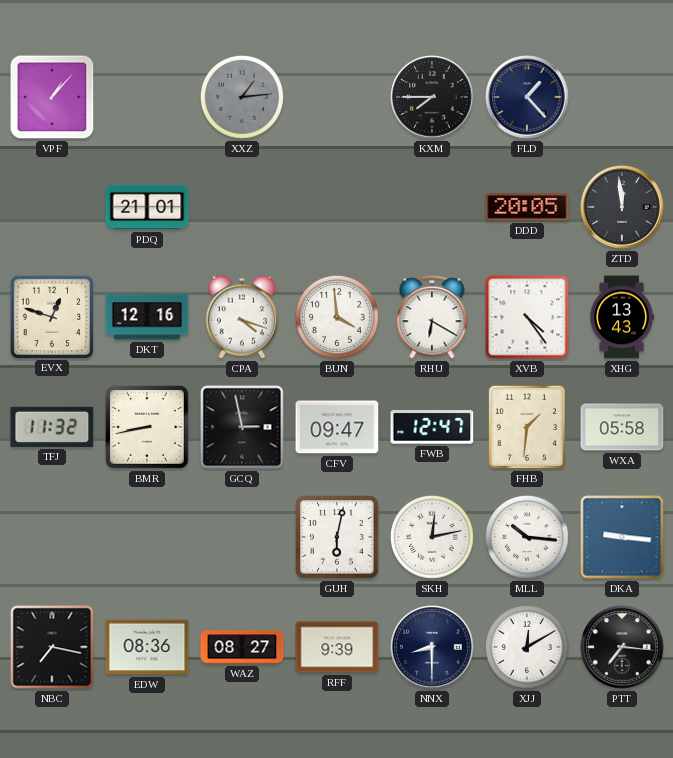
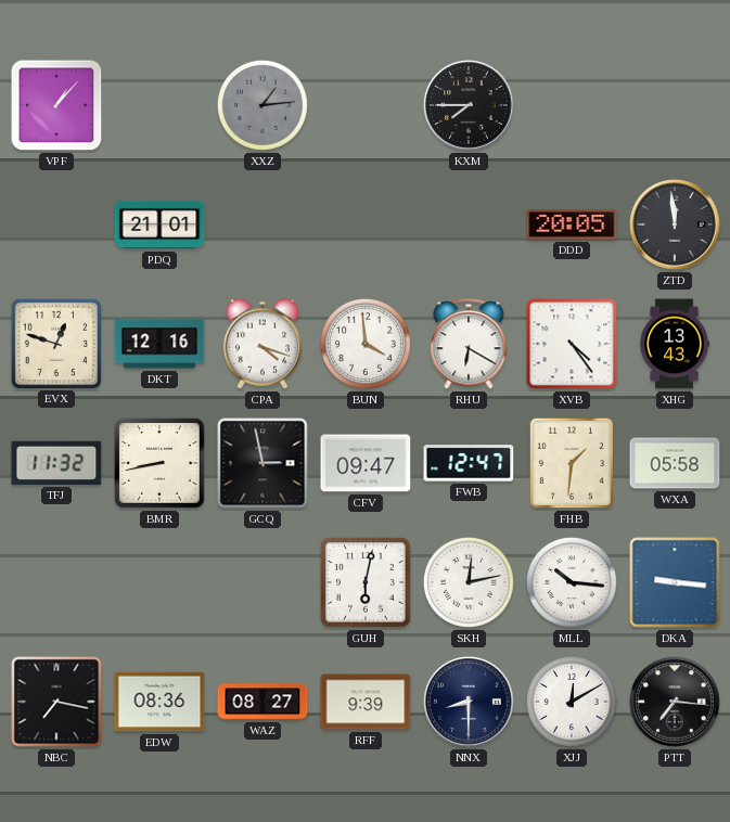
FLD: 1:23 -> none
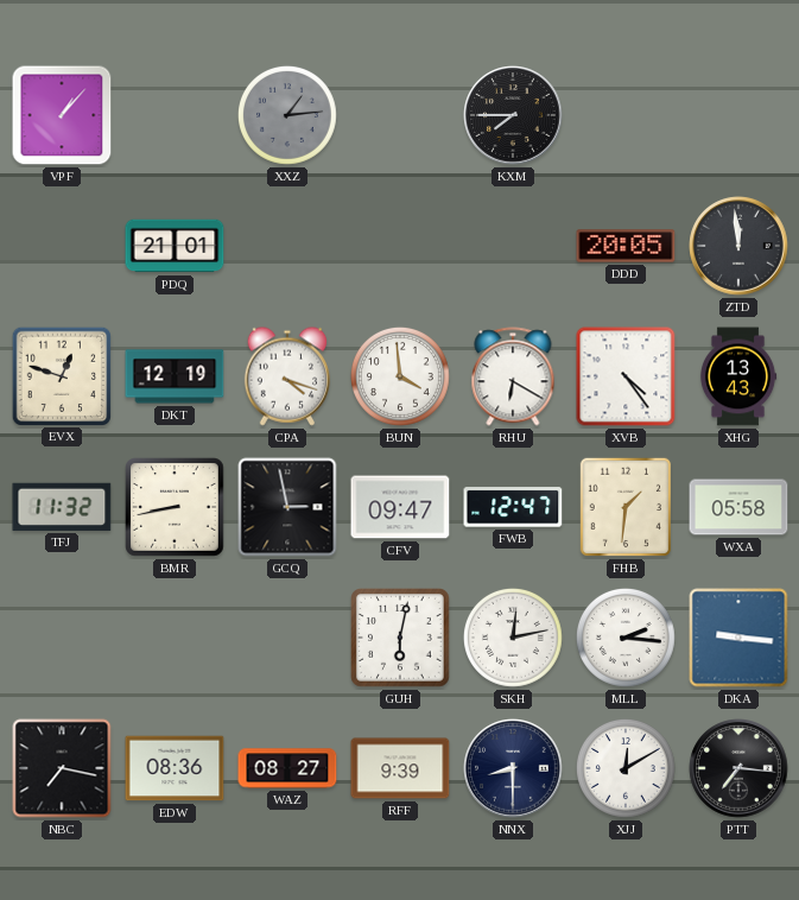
DKT: 12:16 -> 12:19
MLL: 10:16 -> 2:16
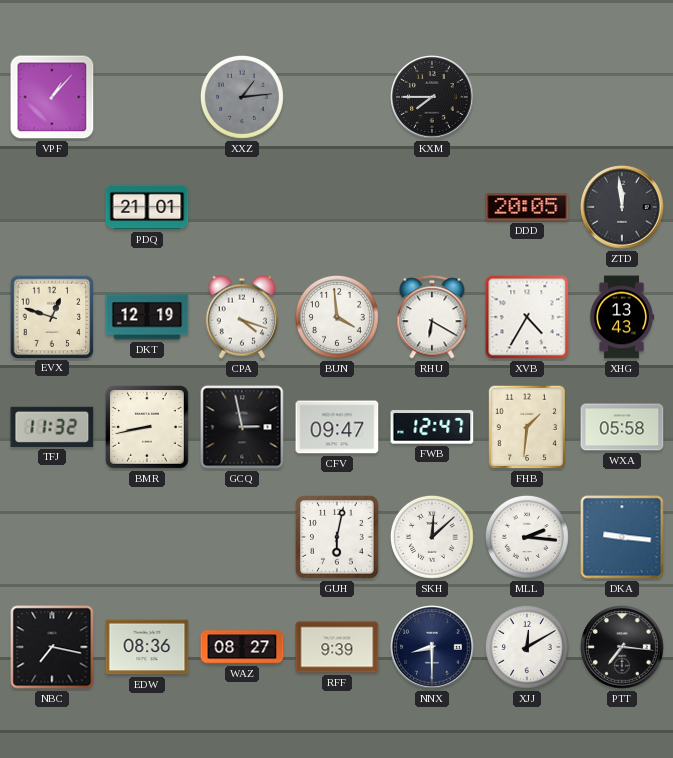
XVB: 4:24 -> 4:35
SKH: 12:13 -> 12:08
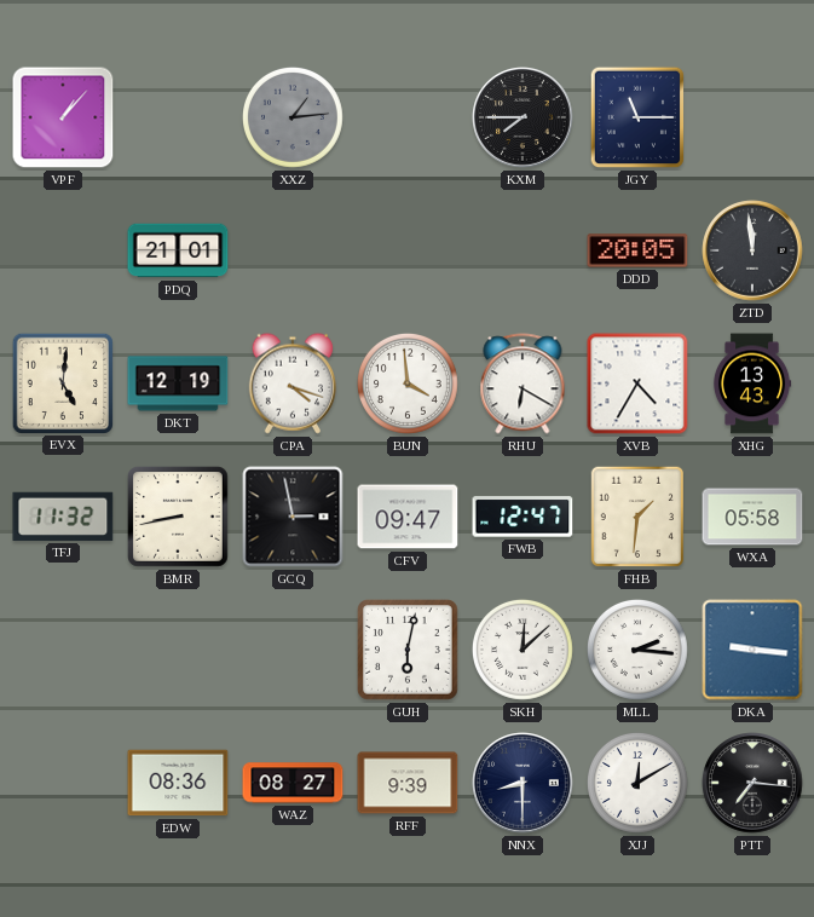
JGY: none -> 11:15
EVX: 12:48 -> 5:01
NBC: 7:17 -> none
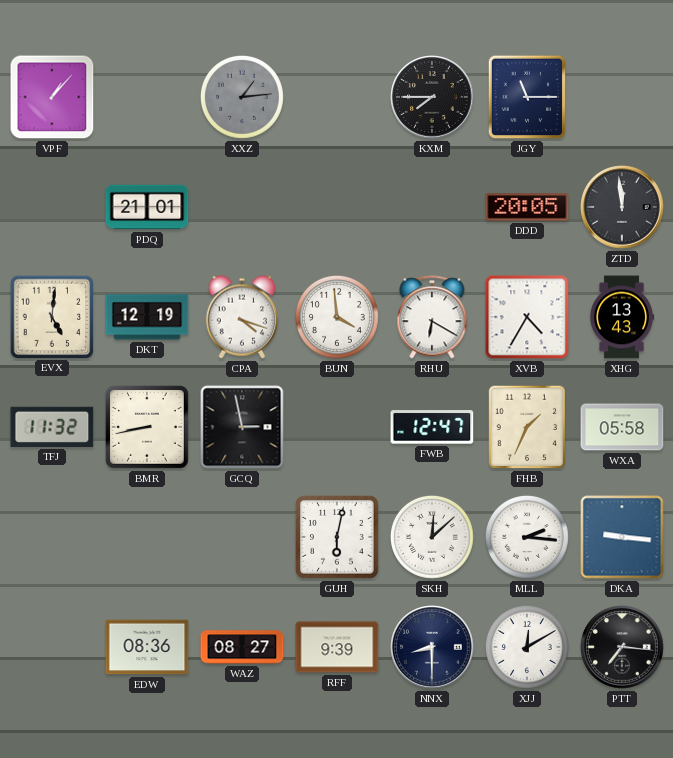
CFV: 09:47 -> none
FHB: 1:31 -> 1:34
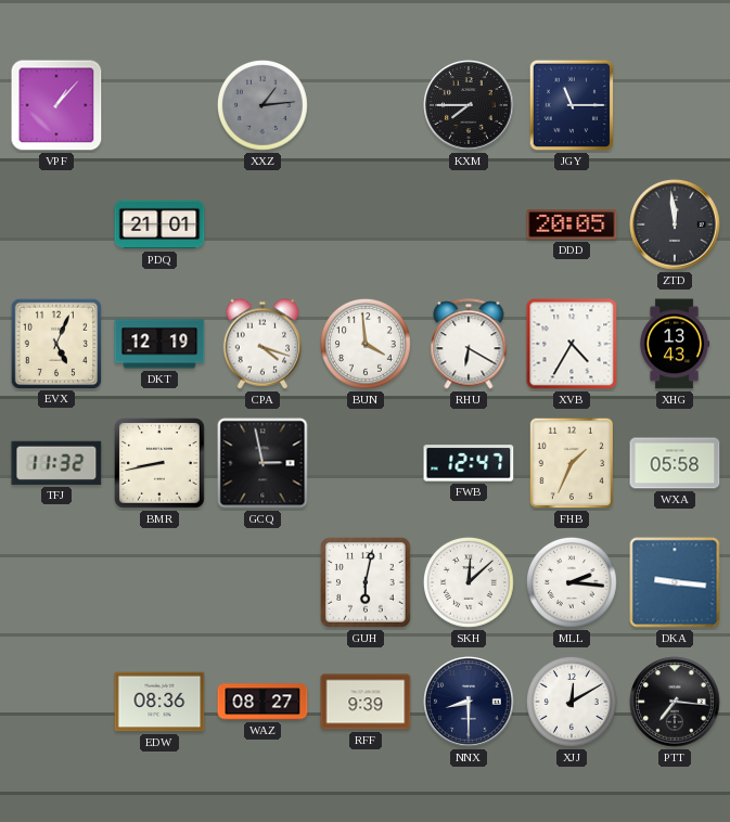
EVX: 5:01 -> 5:04
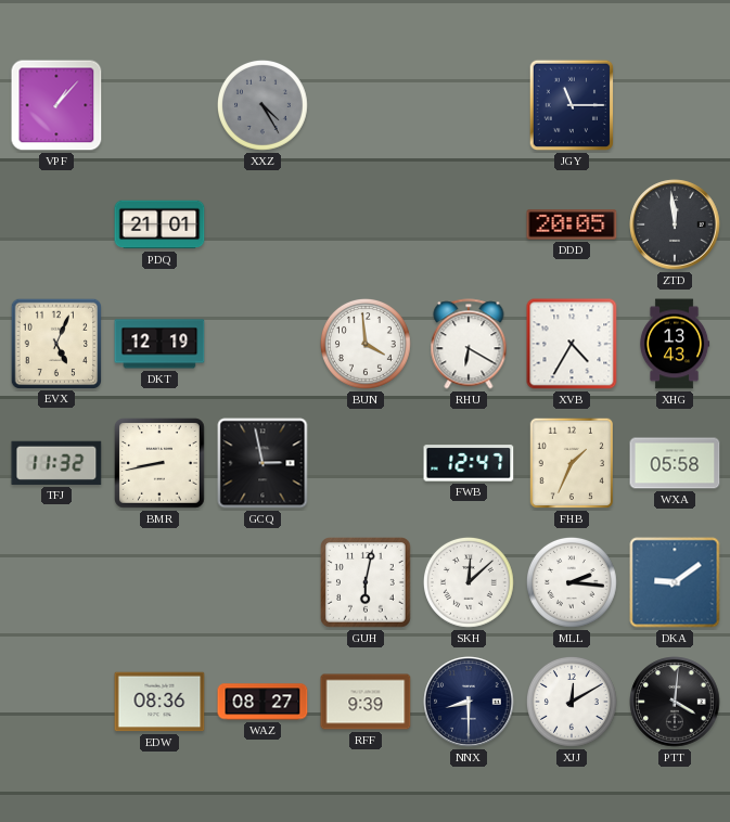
XXZ: 1:14 -> 4:25
KXM: 7:45 -> none
CPA: 4:18 -> none
DKA: 9:16 -> 9:09
PTT: 7:16 -> 4:01
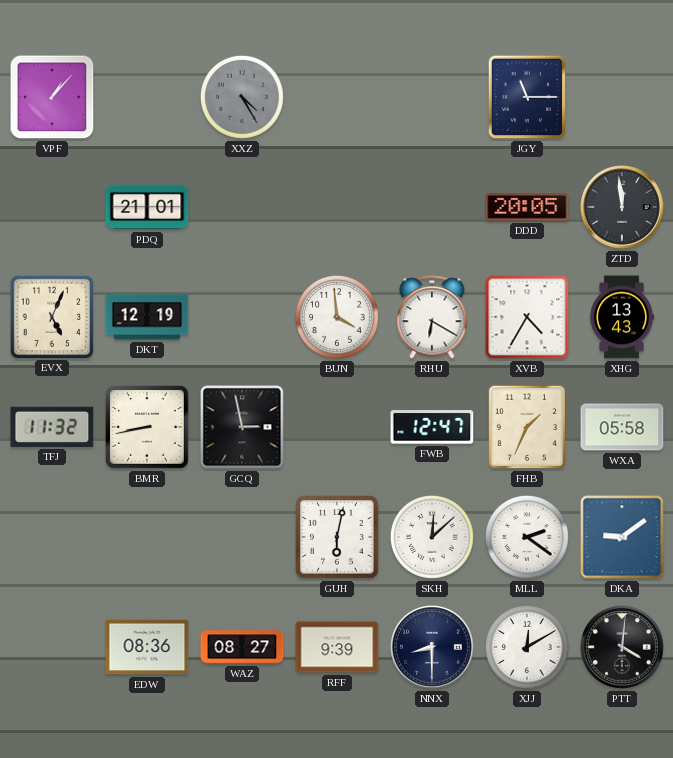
MLL: 2:16 -> 2:21
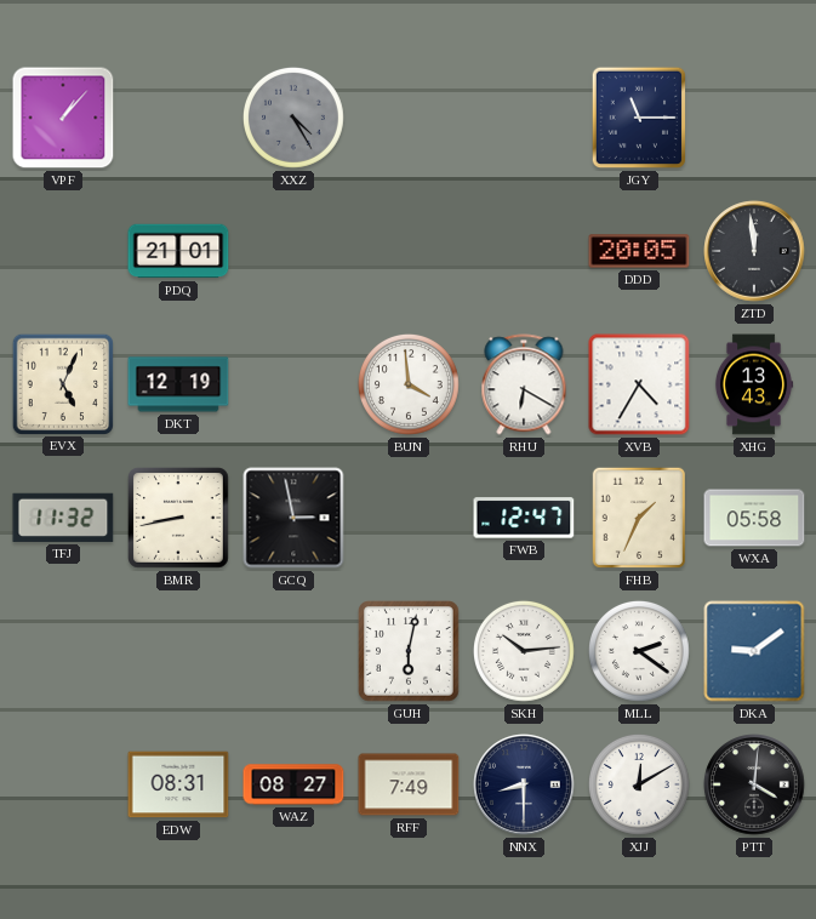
SKH: 12:08 -> 10:14
EDW: 08:36 -> 08:31
RFF: 9:39 -> 7:49
